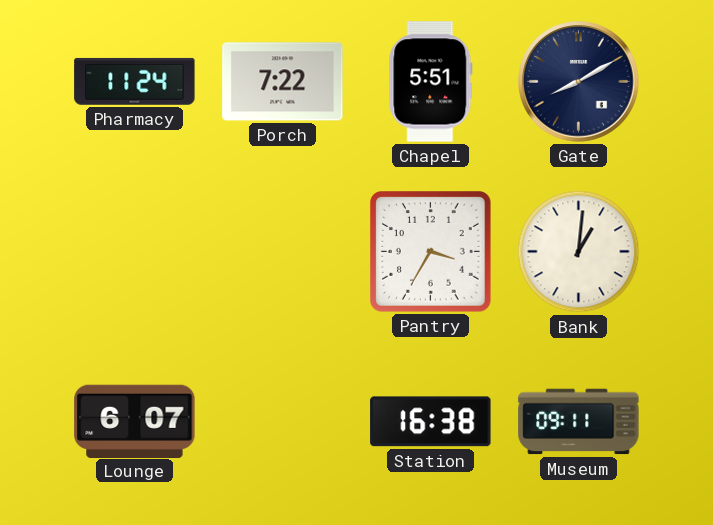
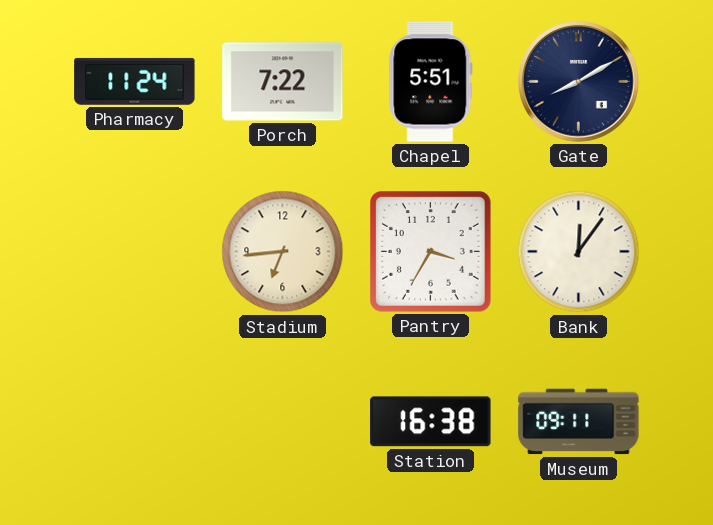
Stadium: none -> 6:44
Bank: 1:01 -> 12:06
Lounge: 6:07 -> none
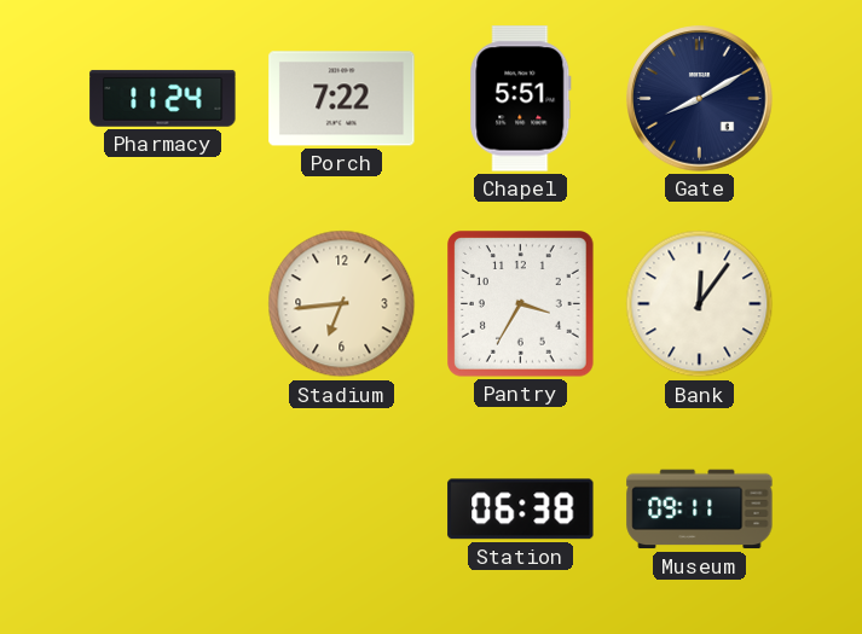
Station: 16:38 -> 06:38
